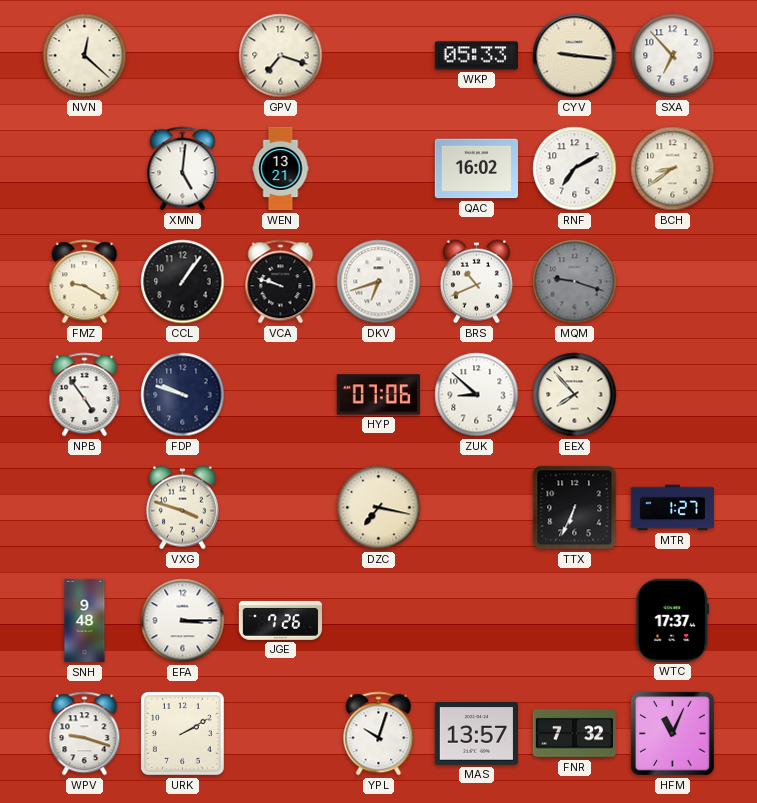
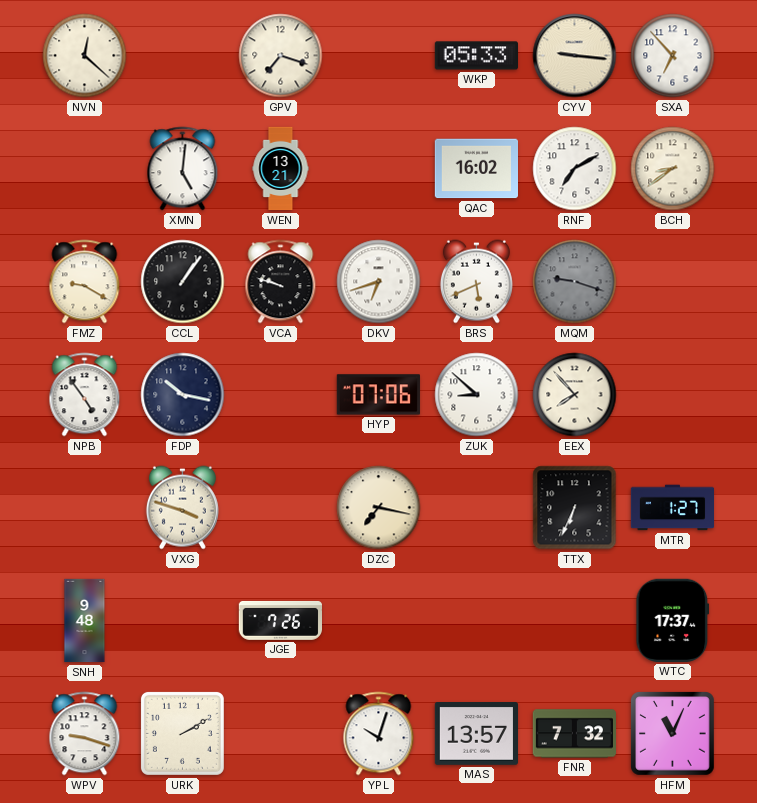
BRS: 10:41 -> 5:41
FDP: 9:48 -> 10:17
EFA: 3:15 -> none
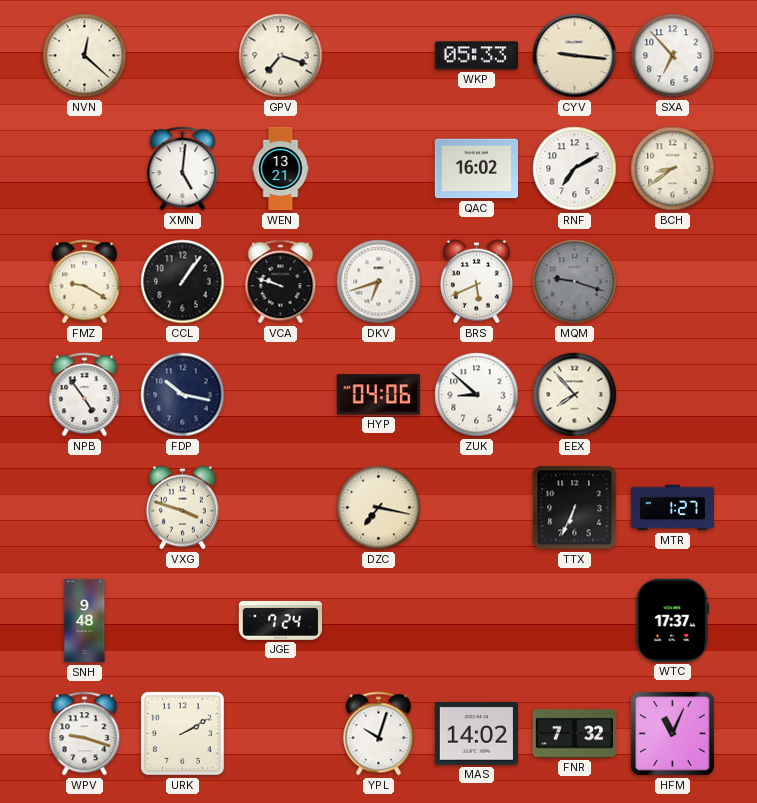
HYP: 07:06 -> 04:06
JGE: 7:26 -> 7:24
MAS: 13:57 -> 14:02
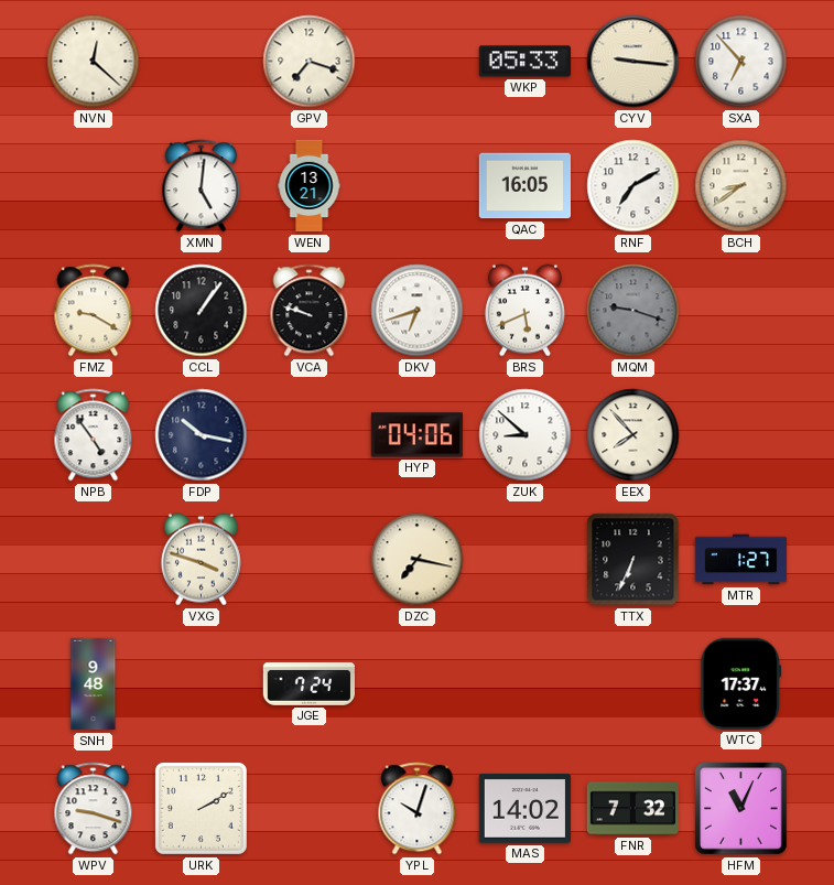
QAC: 16:02 -> 16:05
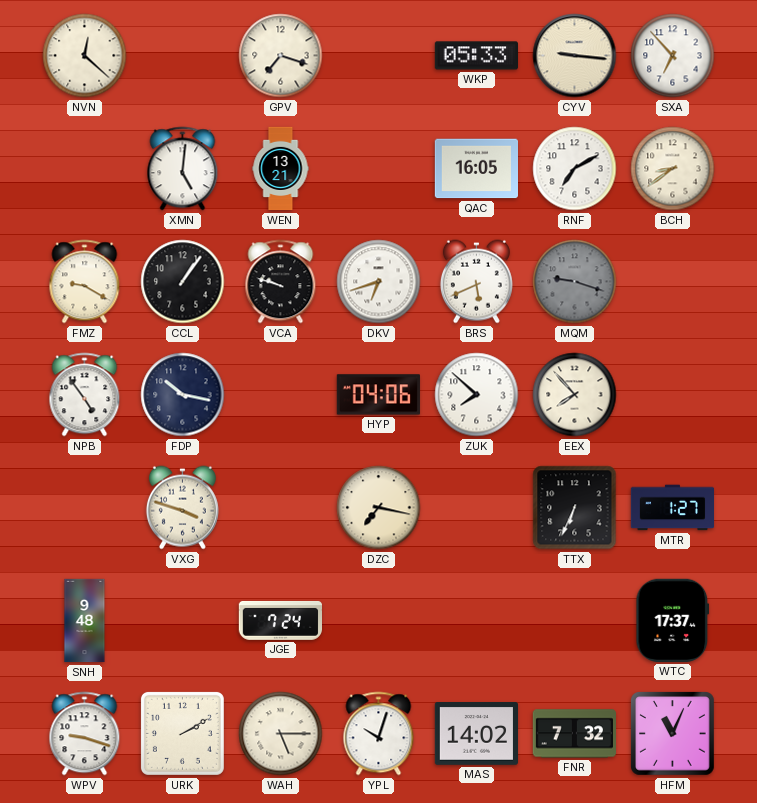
ZUK: 8:52 -> 7:52
WAH: none -> 5:15
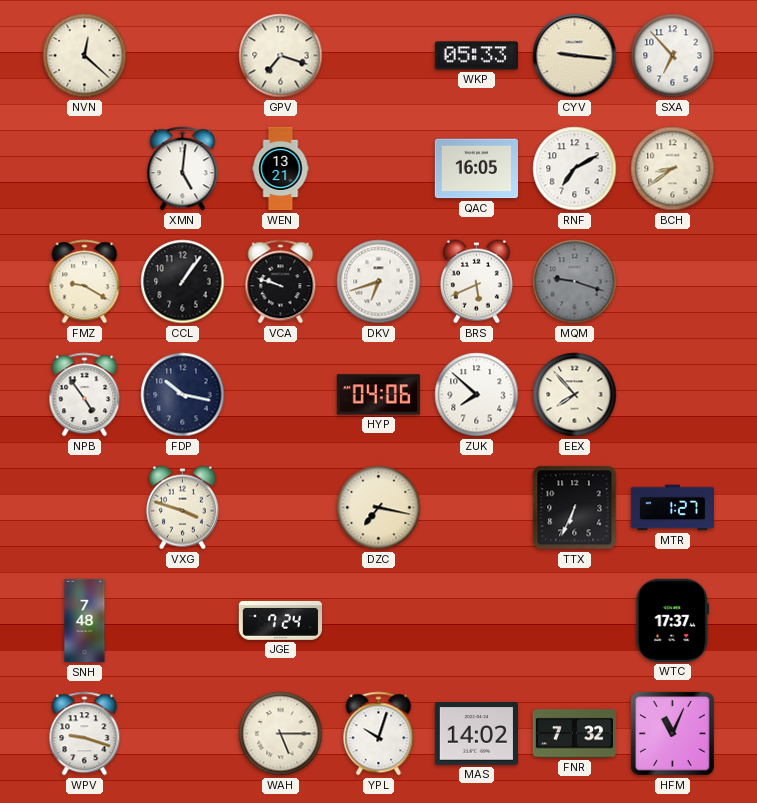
SNH: 9:48 -> 7:48
URK: 2:10 -> none
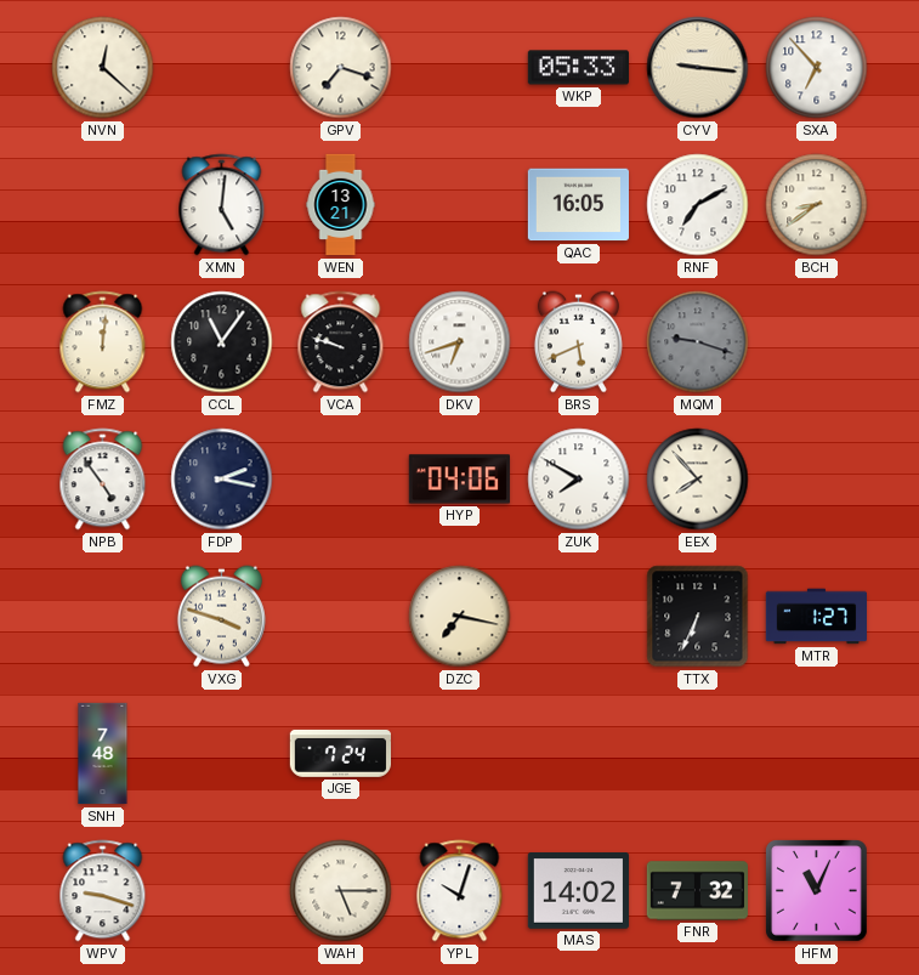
FMZ: 9:20 -> 12:01
CCL: 1:06 -> 11:06
FDP: 10:17 -> 2:17
ZUK: 7:52 -> 7:50
WTC: 17:37 -> none
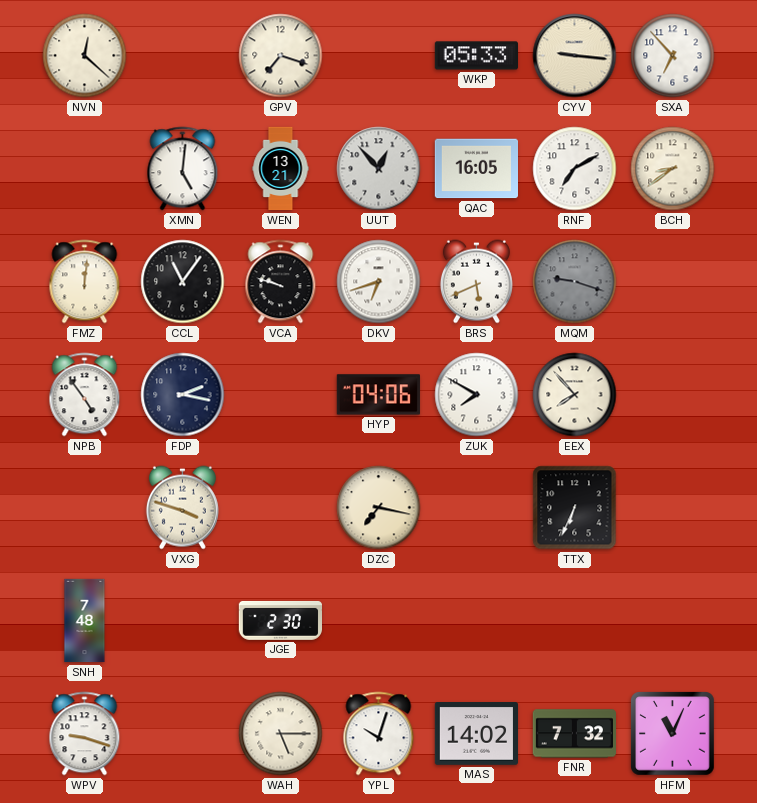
UUT: none -> 12:53
MTR: 1:27 -> none
JGE: 7:24 -> 2:30
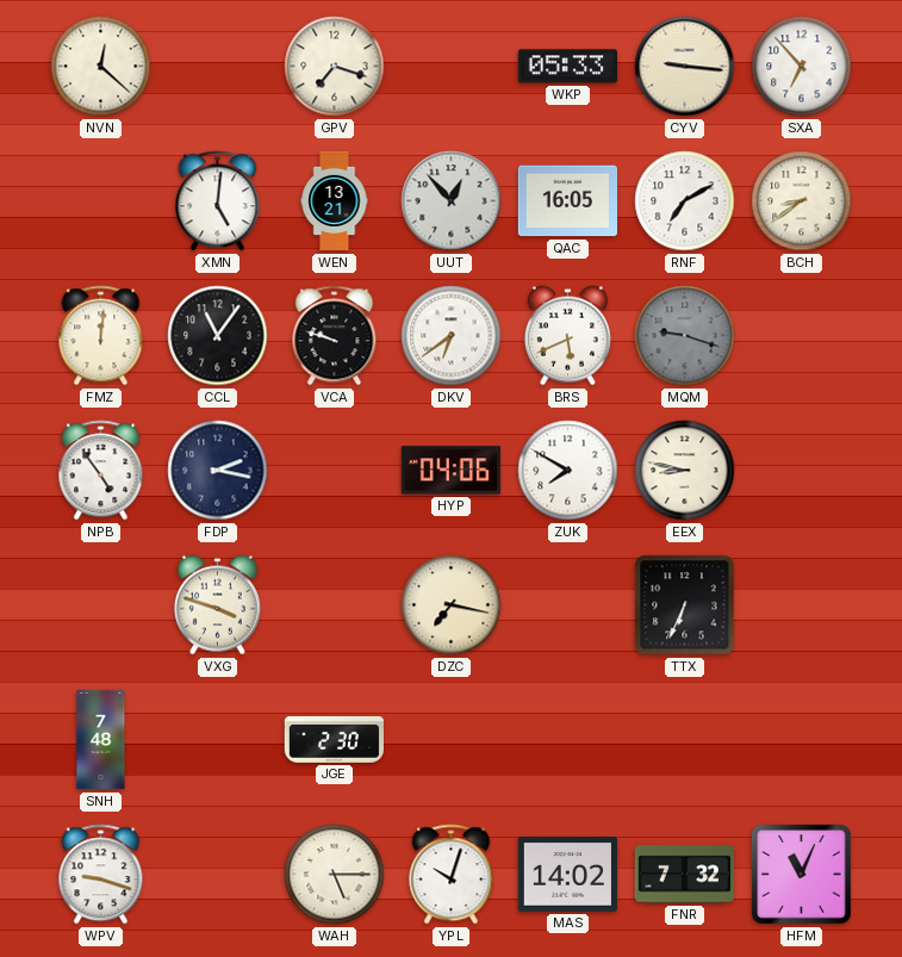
DKV: 6:42 -> 6:39
EEX: 7:53 -> 8:47
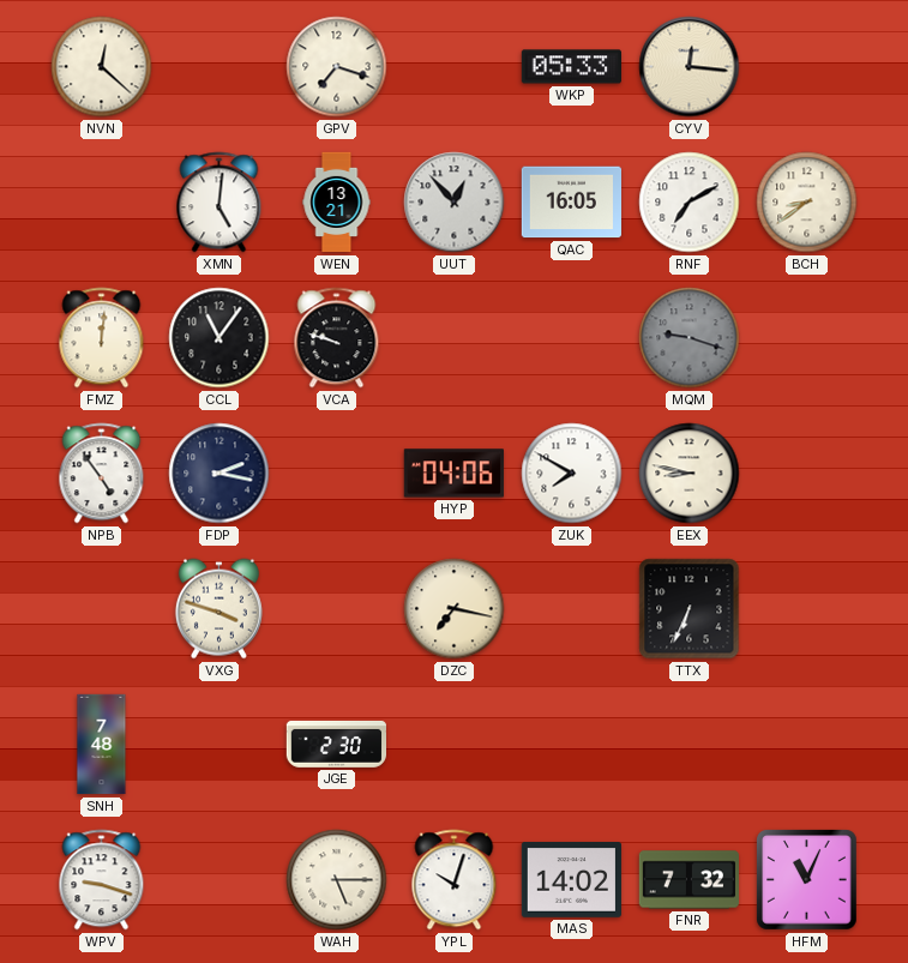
CYV: 9:16 -> 12:16
SXA: 6:53 -> none
DKV: 6:39 -> none
BRS: 5:41 -> none
